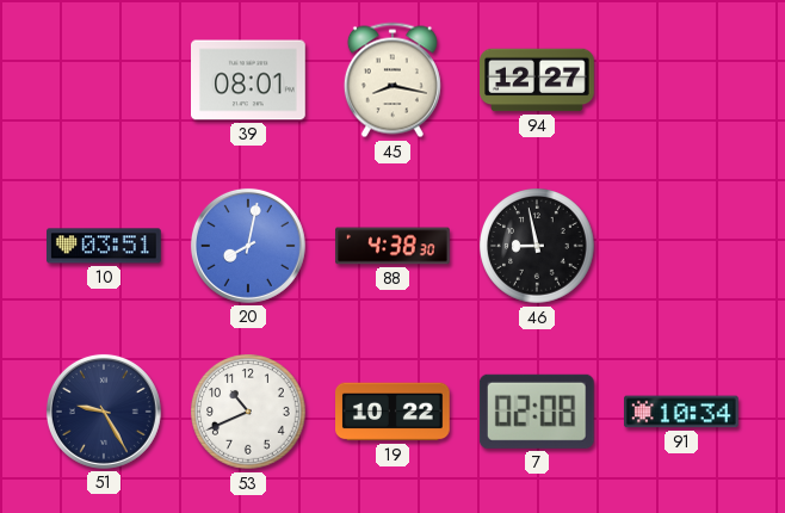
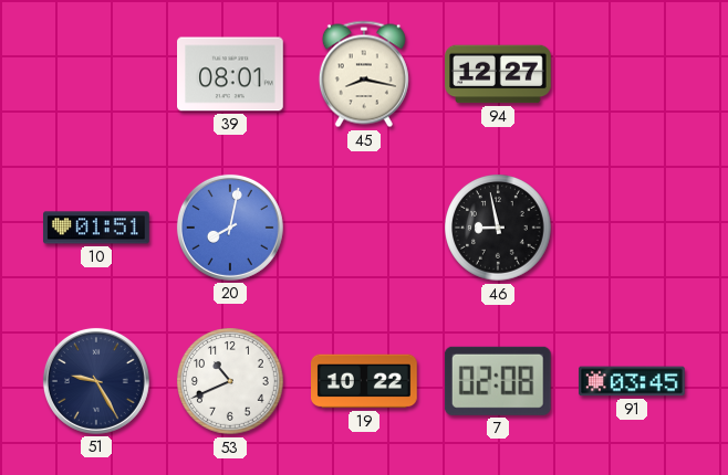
10: 03:51 -> 01:51
88: 4:38 -> none
91: 10:34 -> 03:45
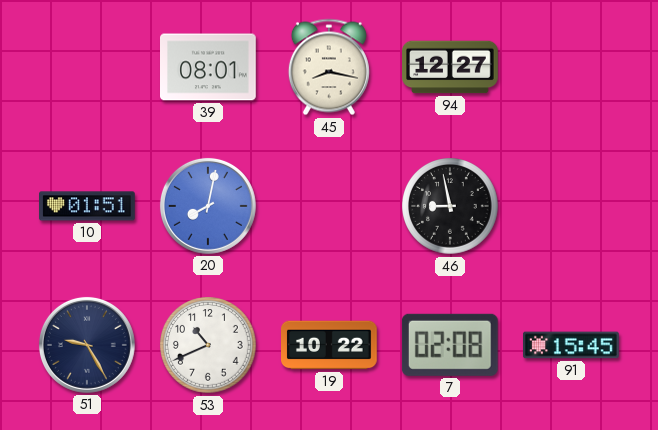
91: 03:45 -> 15:45
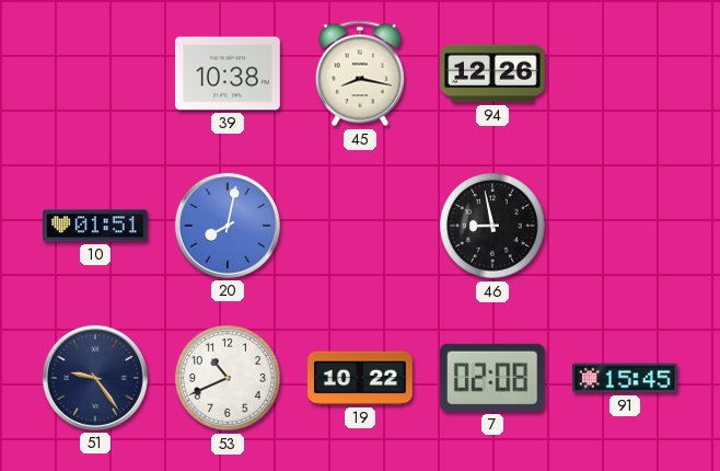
39: 08:01 -> 10:38
94: 12:27 -> 12:26
51: 9:25 -> 9:24
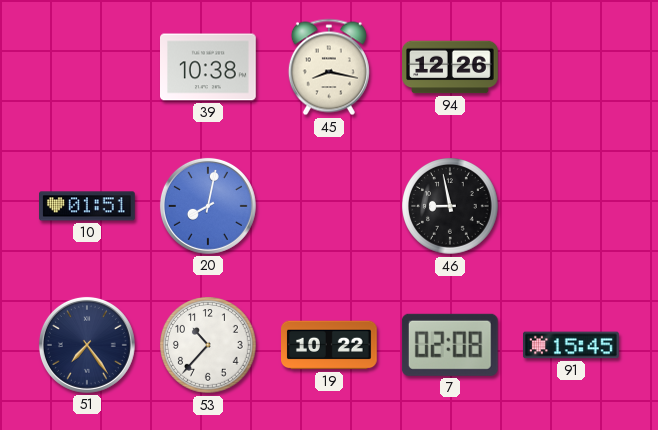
51: 9:24 -> 7:24
53: 10:41 -> 10:37
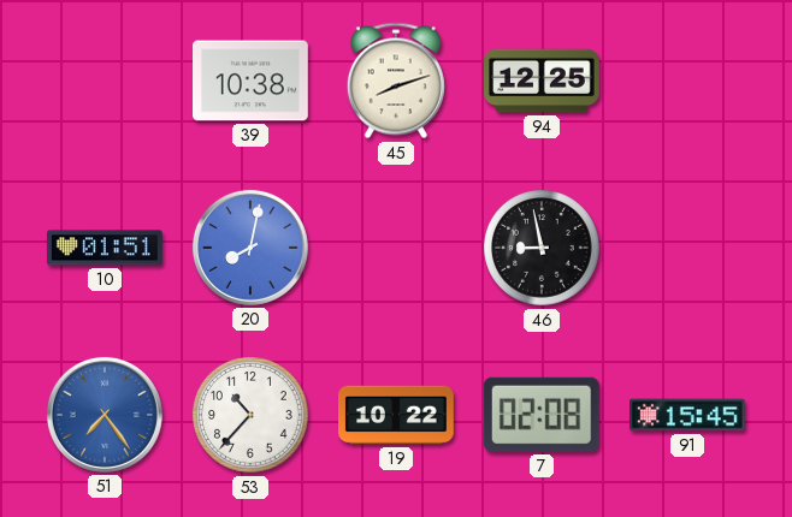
45: 8:17 -> 8:12
94: 12:26 -> 12:25
51 dial: navy -> blue
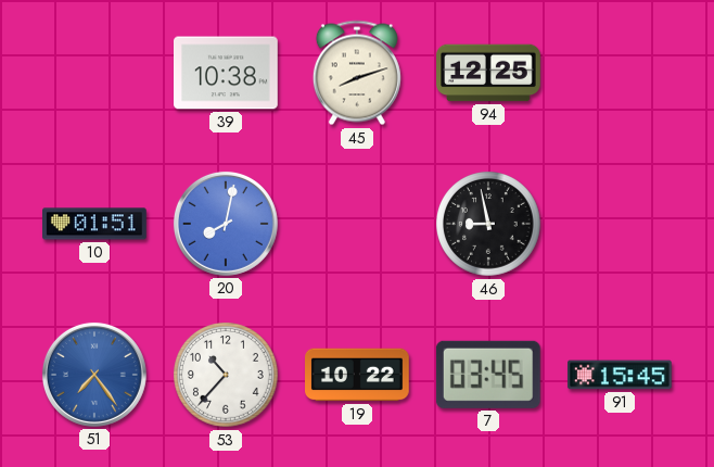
7: 02:08 -> 03:45
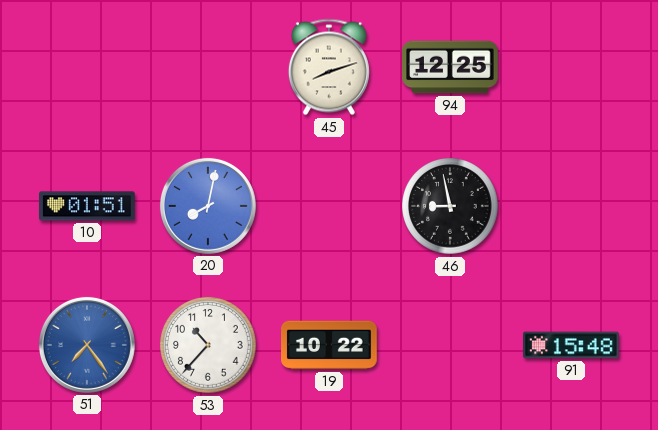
39: 10:38 -> none
7: 03:45 -> none
91: 15:45 -> 15:48
